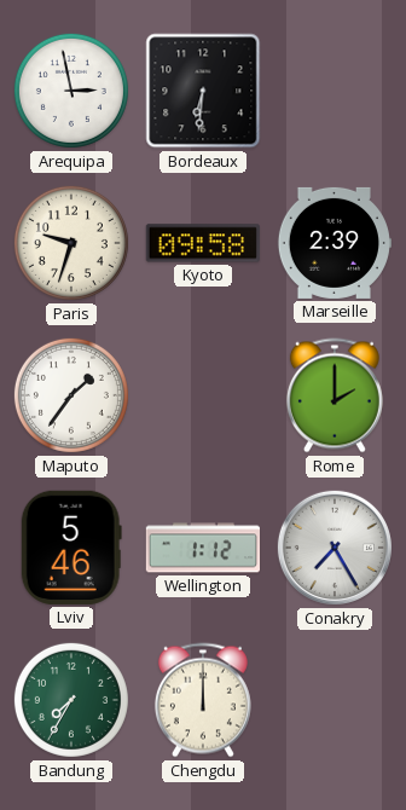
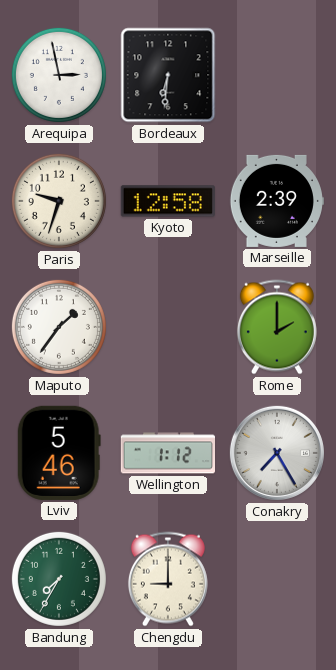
Kyoto: 09:58 -> 12:58
Chengdu: 12:00 -> 9:00
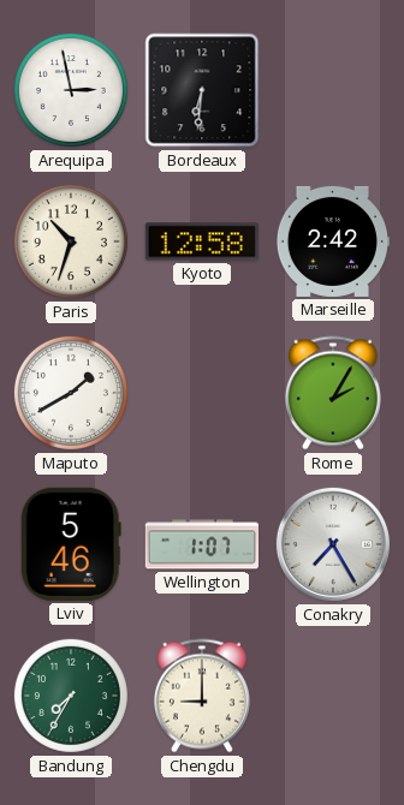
Paris: 9:33 -> 10:33
Marseille: 2:39 -> 2:42
Maputo: 1:36 -> 1:40
Rome: 2:00 -> 2:05
Wellington: 1:12 -> 1:07
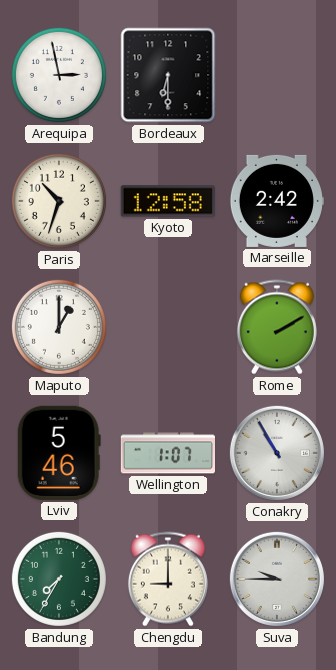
Bordeaux: 6:31 -> 6:30
Maputo: 1:40 -> 1:00
Rome: 2:05 -> 2:10
Conakry: 7:25 -> 10:55
Suva: none -> 9:45
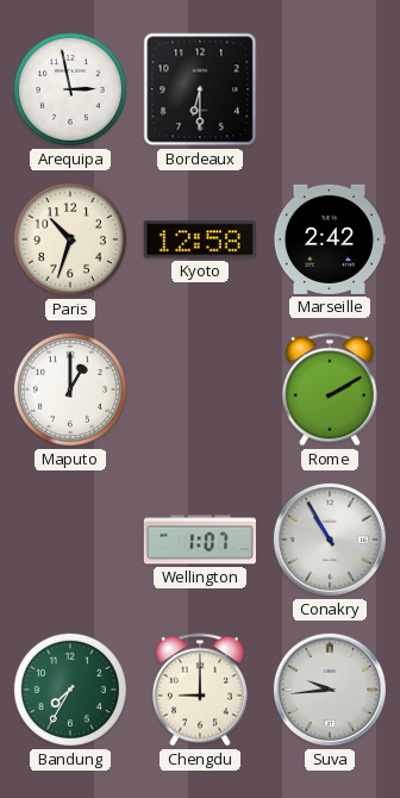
Lviv: 5:46 -> none
Suva: 9:45 -> 9:44
